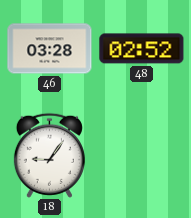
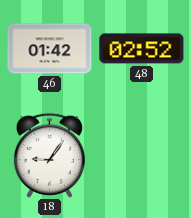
46: 03:28 -> 01:42
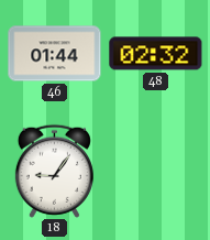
46: 01:42 -> 01:44
48: 02:52 -> 02:32
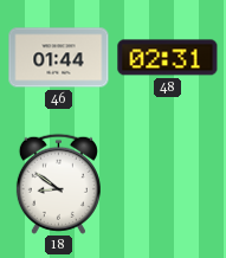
48: 02:32 -> 02:31
18: 9:06 -> 8:51
